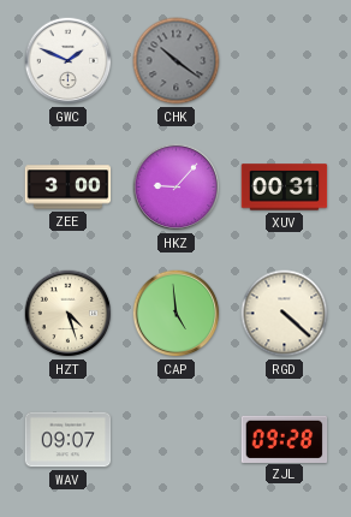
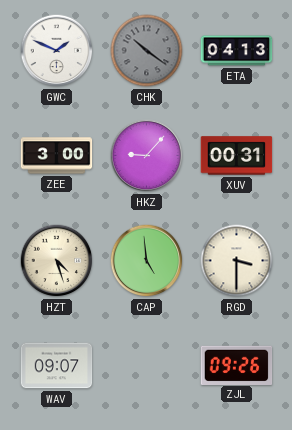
ETA: none -> 04:13
RGD: 4:22 -> 3:30
ZJL: 09:28 -> 09:26
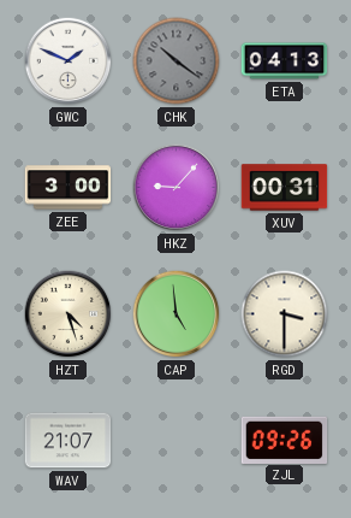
WAV: 09:07 -> 21:07
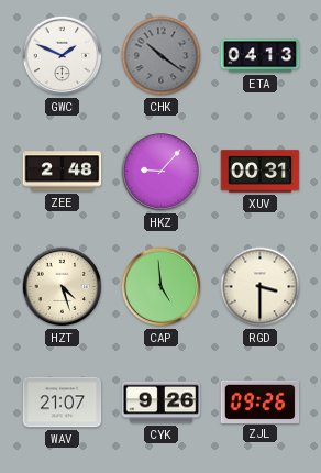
ZEE: 3:00 -> 2:48
CYK: none -> 9:26
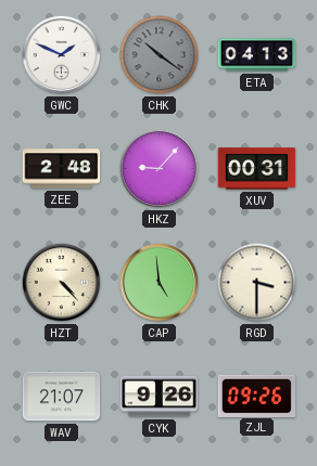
HZT: 4:27 -> 4:23
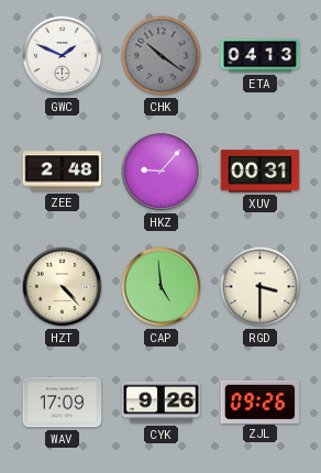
WAV: 21:07 -> 17:09
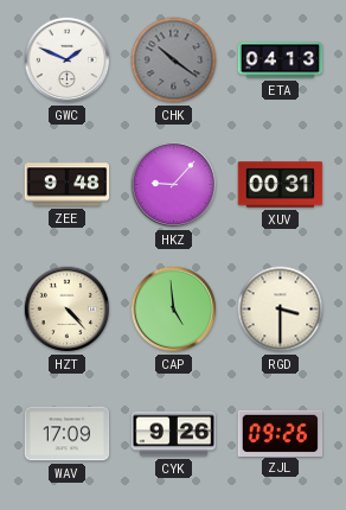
ZEE: 2:48 -> 9:48
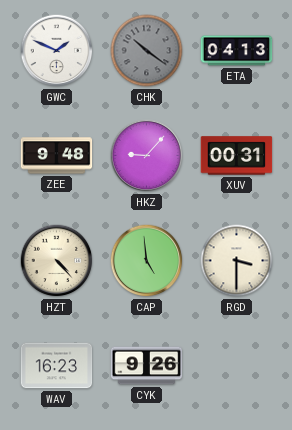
WAV: 17:09 -> 16:23
ZJL: 09:26 -> none
